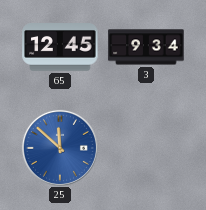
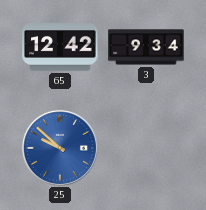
65: 12:45 -> 12:42
25: 11:52 -> 9:52
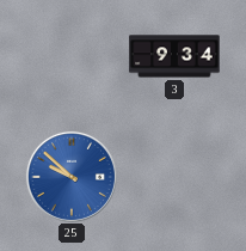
65: 12:42 -> none
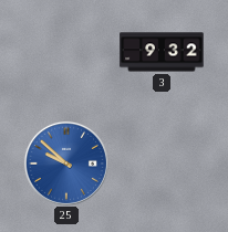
3: 9:34 -> 9:32
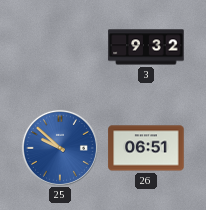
26: none -> 06:51
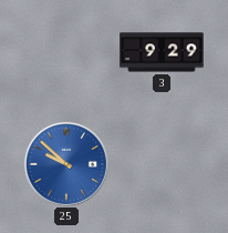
3: 9:32 -> 9:29
26: 06:51 -> none
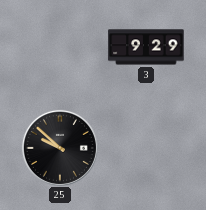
25 dial: blue -> black
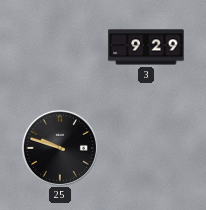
25: 9:52 -> 9:48
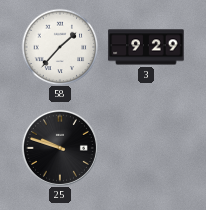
58: none -> 1:37
